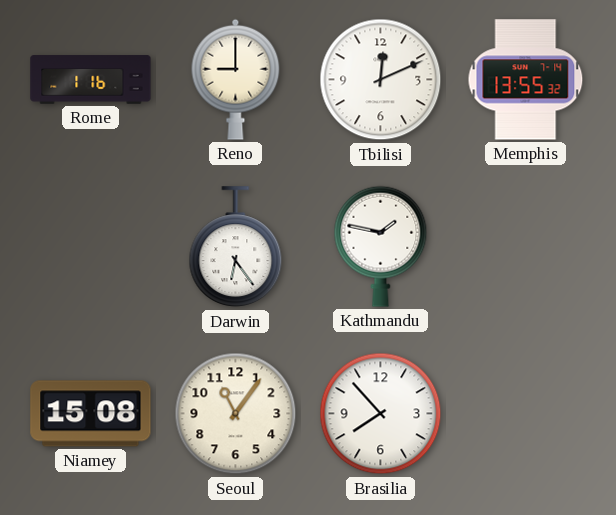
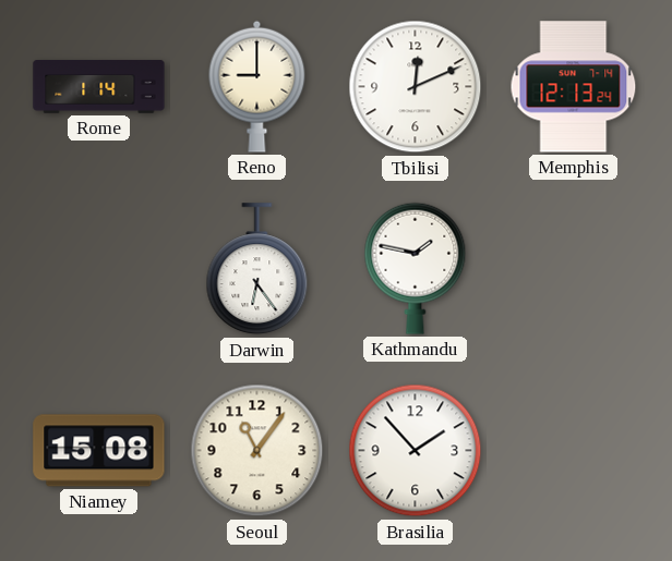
Rome: 1:16 -> 1:14
Memphis: 13:55 -> 12:13
Brasilia: 7:53 -> 1:53
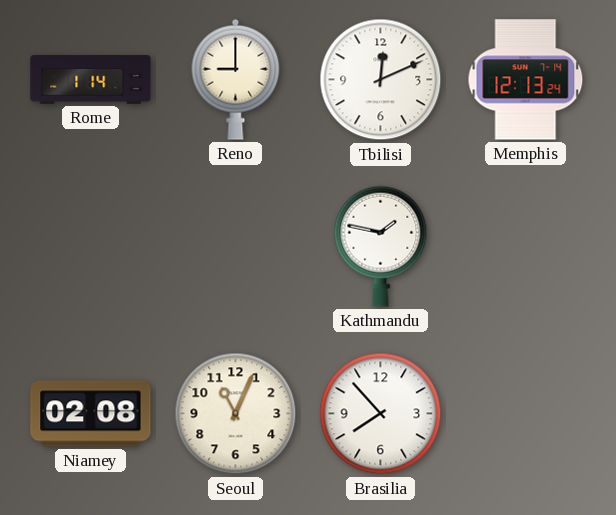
Darwin: 6:24 -> none
Niamey: 15:08 -> 02:08
Seoul: 11:06 -> 11:04
Brasilia: 1:53 -> 7:53
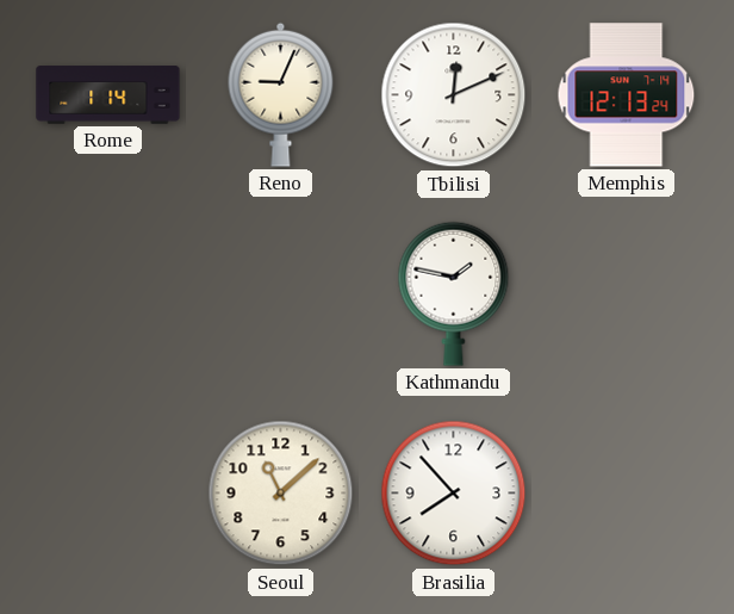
Reno: 9:00 -> 9:04
Niamey: 02:08 -> none
Seoul: 11:04 -> 11:08
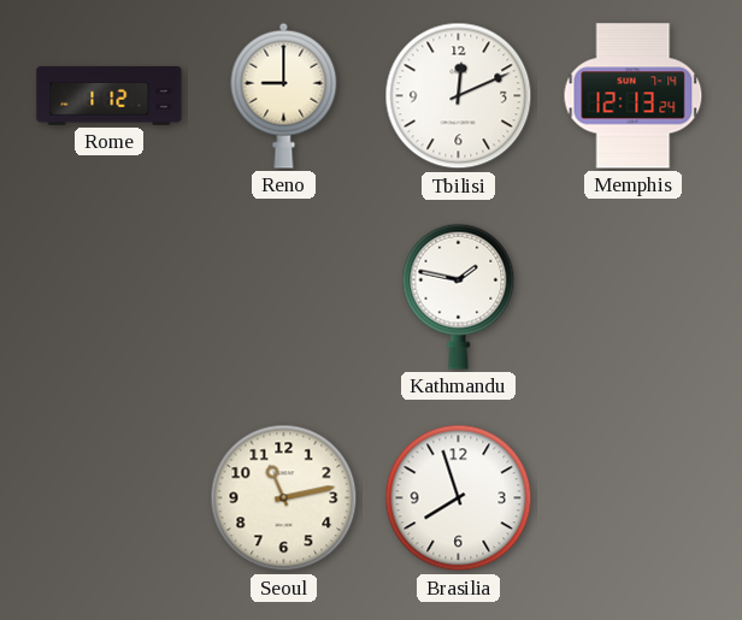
Rome: 1:14 -> 1:12
Reno: 9:04 -> 9:00
Seoul: 11:08 -> 11:13
Brasilia: 7:53 -> 7:57
